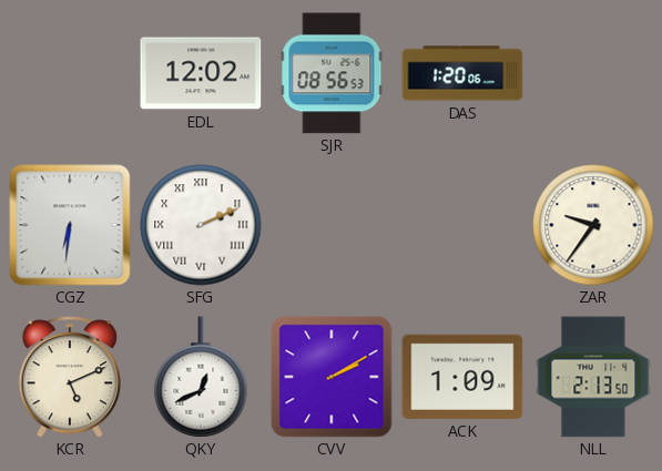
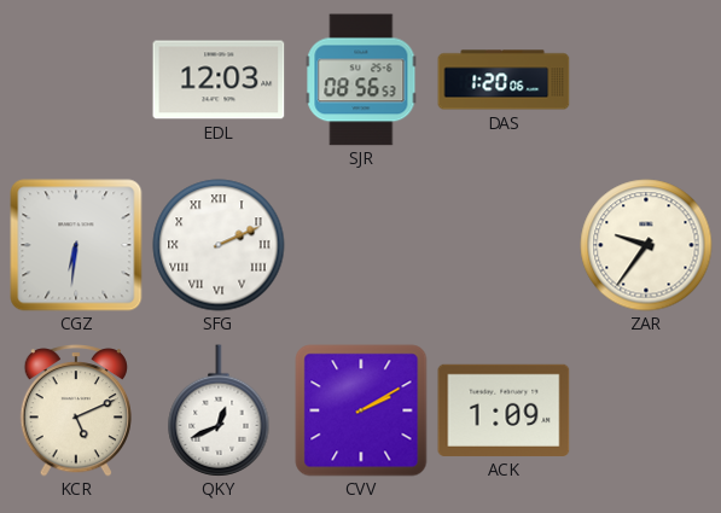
EDL: 12:02 -> 12:03
NLL: 2:13 -> none
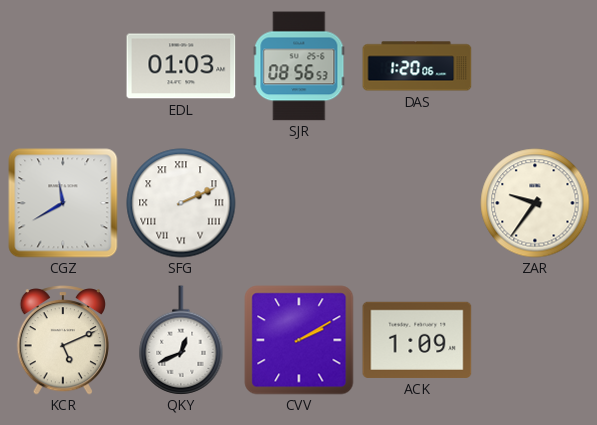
EDL: 12:03 -> 01:03
CGZ: 6:31 -> 11:40
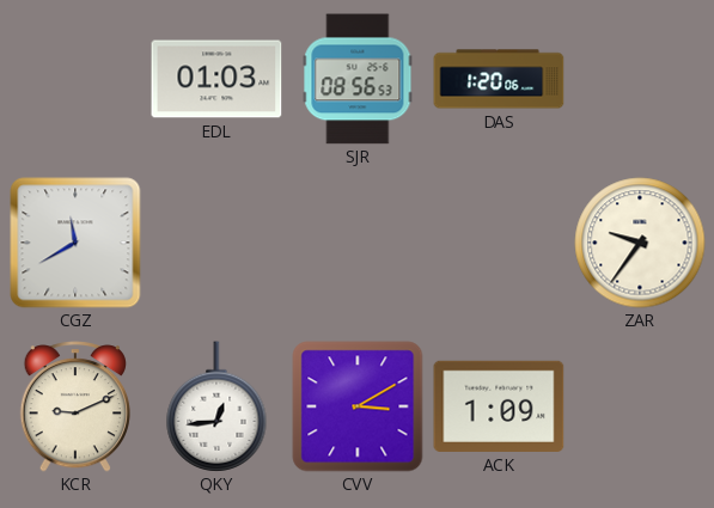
SFG: 2:11 -> none
KCR: 5:11 -> 9:11
QKY: 12:41 -> 12:44
CVV: 2:10 -> 3:10
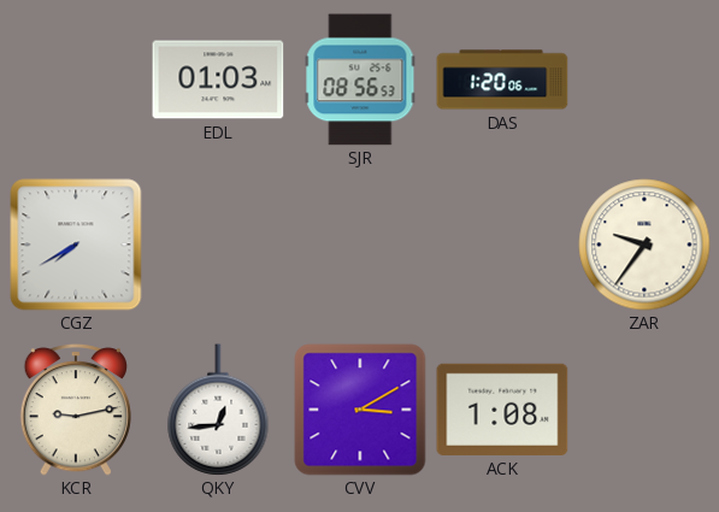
CGZ: 11:40 -> 7:40
KCR: 9:11 -> 9:13
ACK: 1:09 -> 1:08
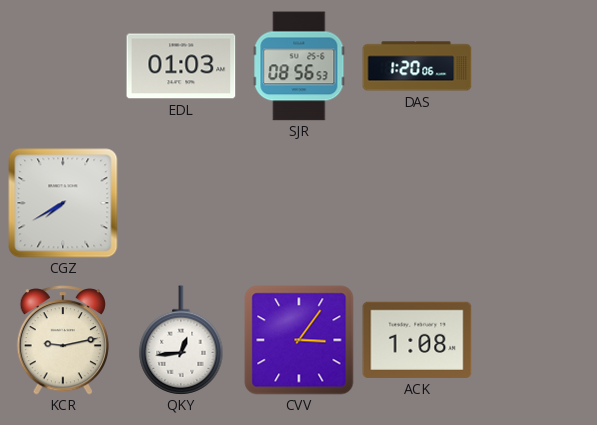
ZAR: 9:36 -> none
CVV: 3:10 -> 3:06
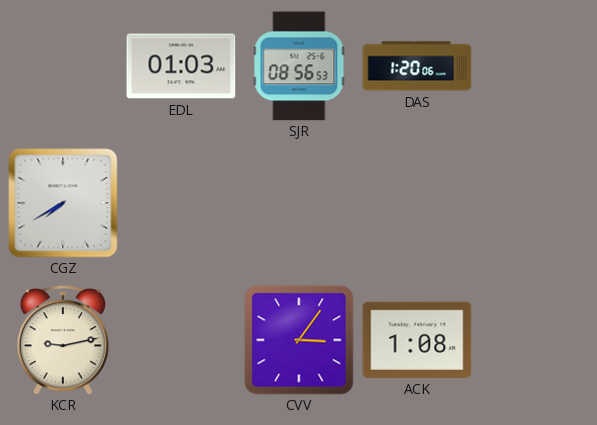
QKY: 12:44 -> none
